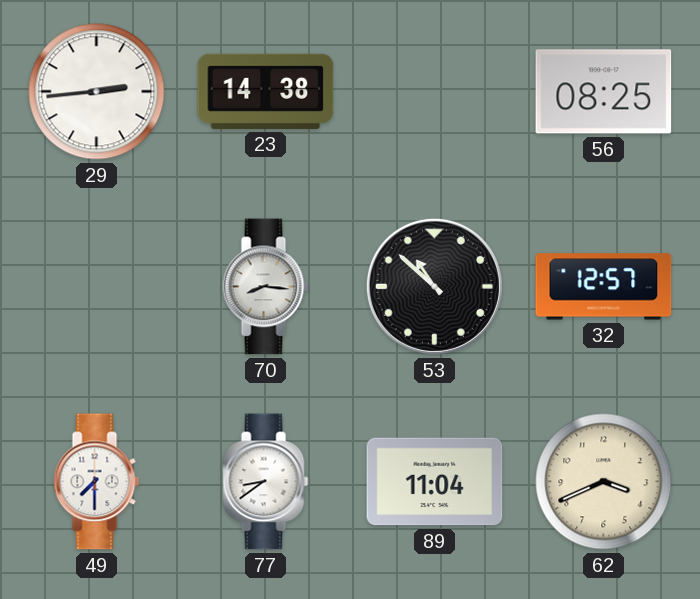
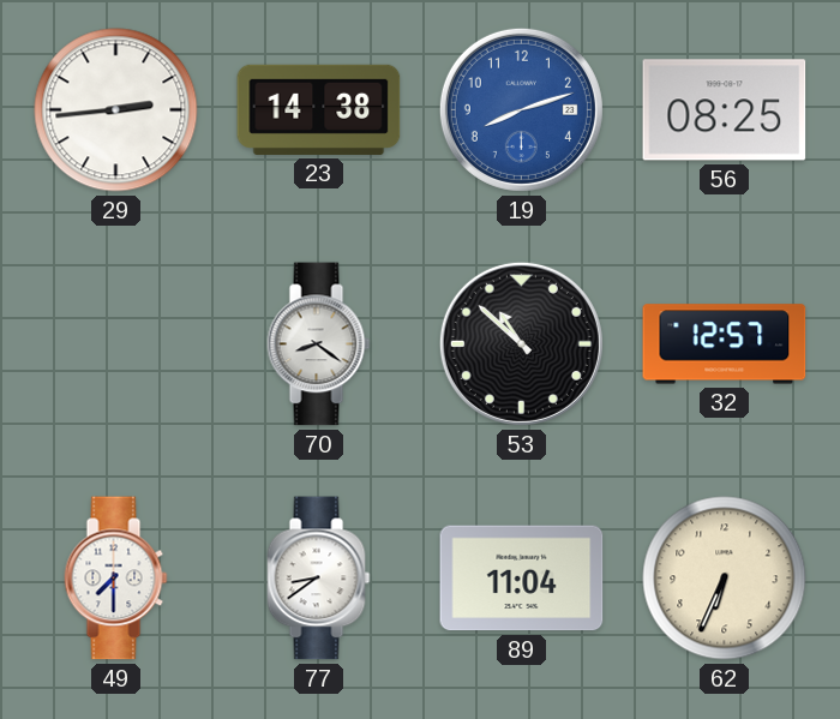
19: none -> 8:12
70: 8:16 -> 8:21
62: 3:41 -> 6:34
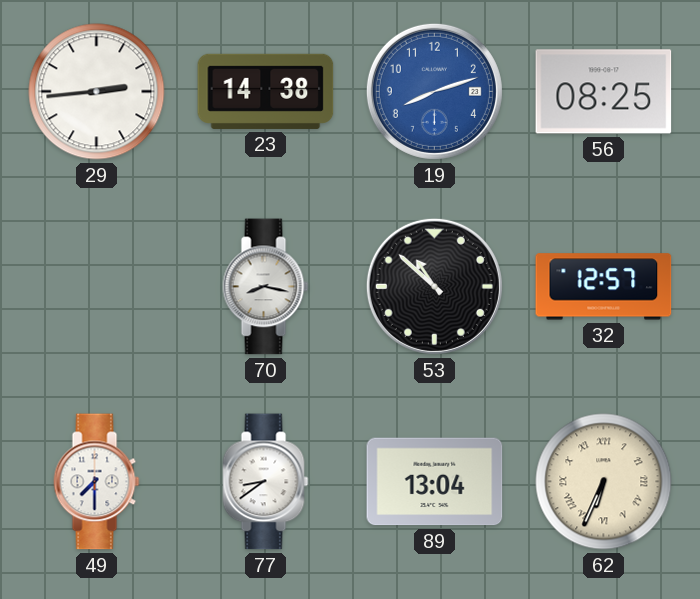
70: 8:21 -> 8:17
89: 11:04 -> 13:04
62 numerals: Arabic -> Roman
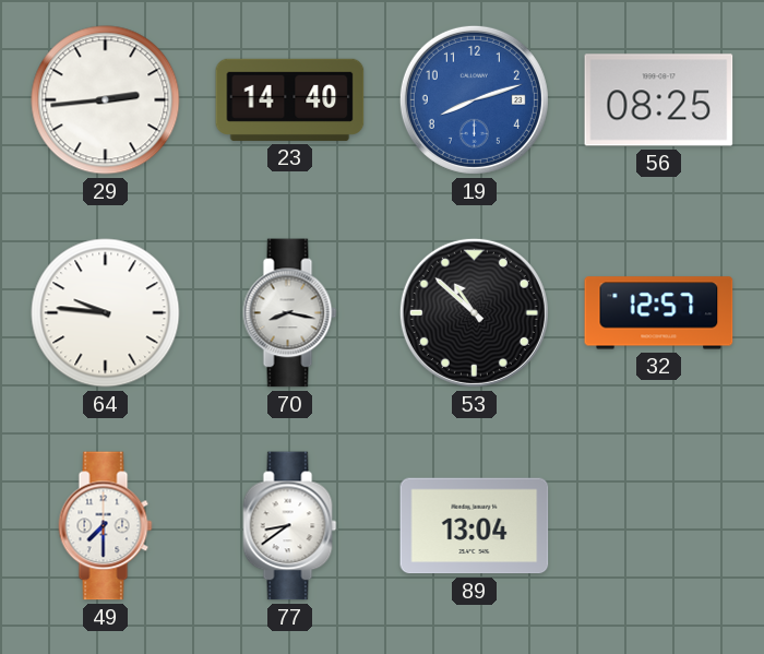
23: 14:38 -> 14:40
64: none -> 9:46
62: 6:34 -> none
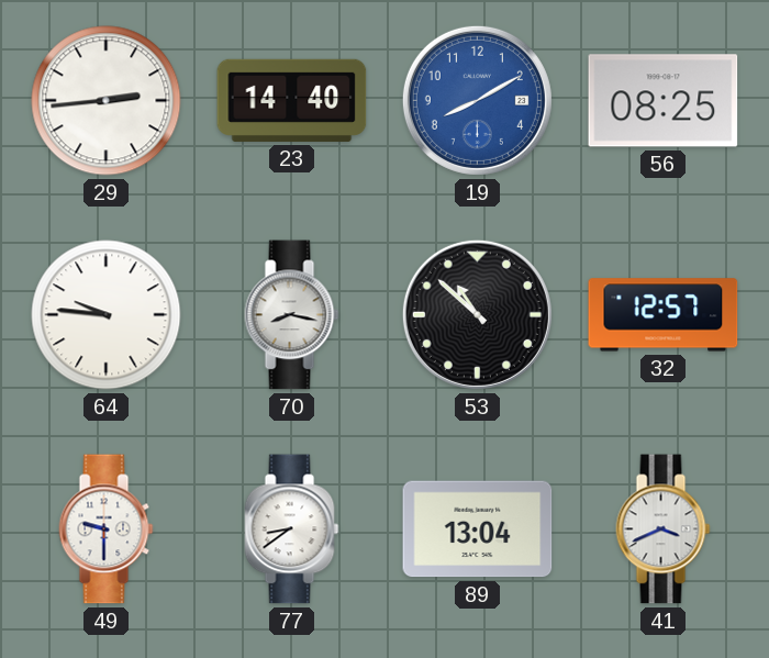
19: 8:12 -> 8:10
49: 7:30 -> 9:30
41: none -> 3:41
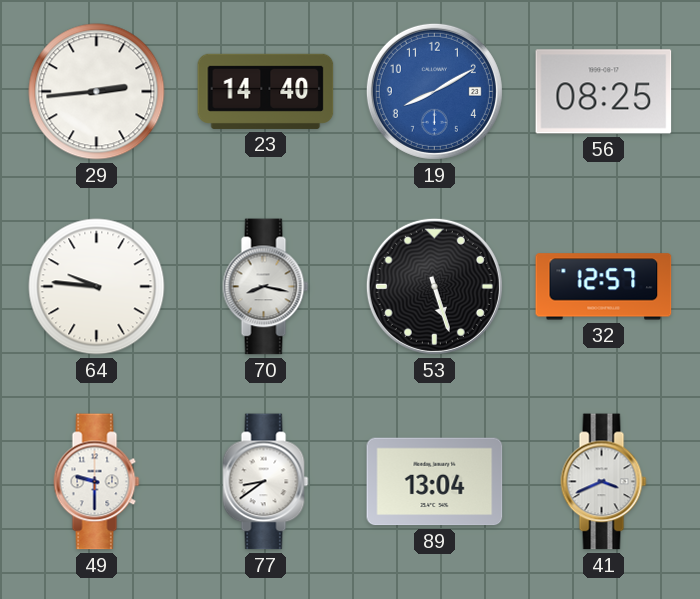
53: 10:52 -> 5:27
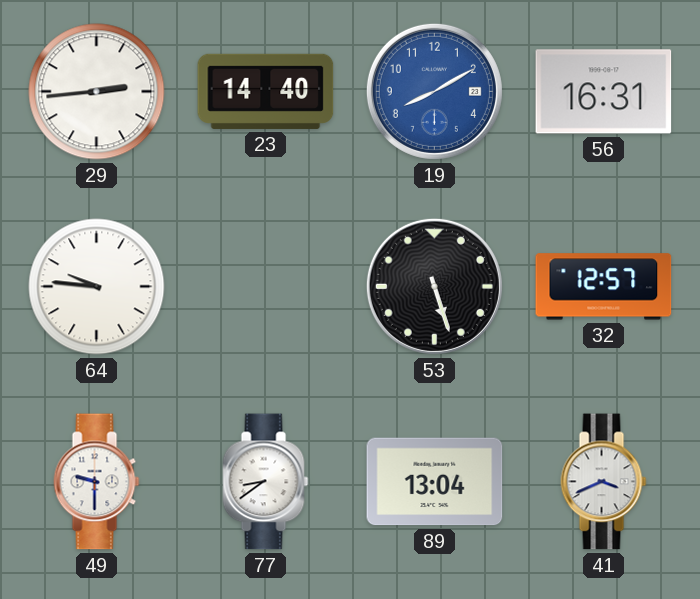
56: 08:25 -> 16:31
70: 8:17 -> none
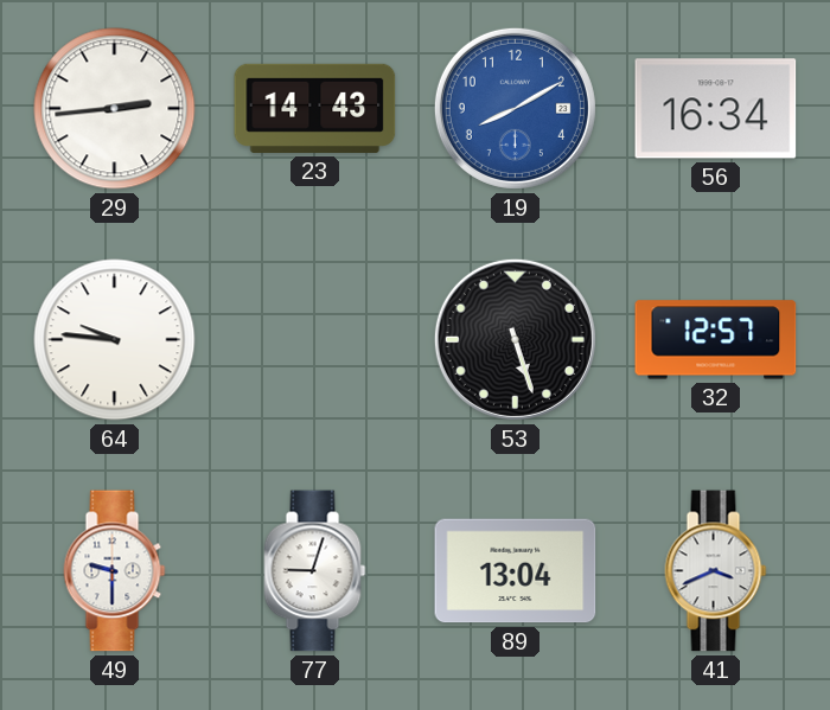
23: 14:40 -> 14:43
56: 16:31 -> 16:34
77: 8:39 -> 9:03
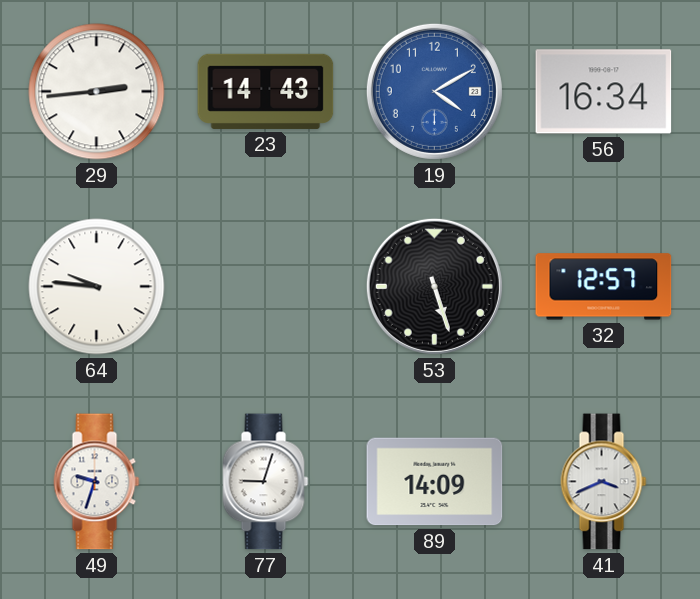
19: 8:10 -> 4:10
49: 9:30 -> 9:33
89: 13:04 -> 14:09
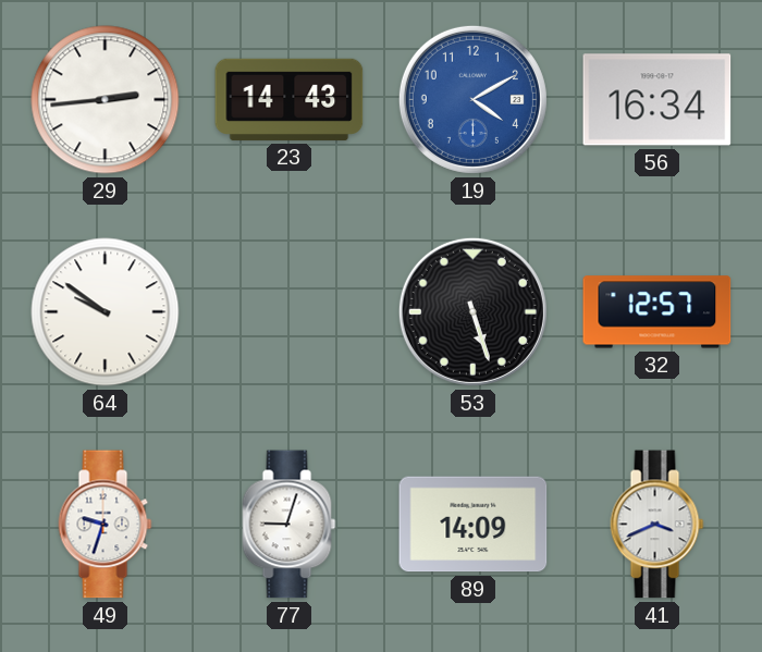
64: 9:46 -> 9:51
